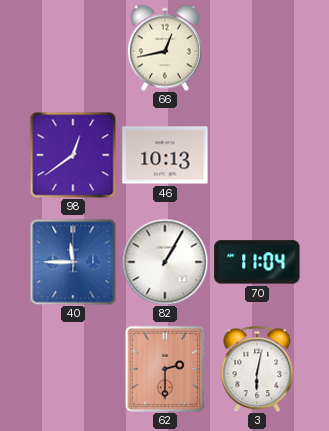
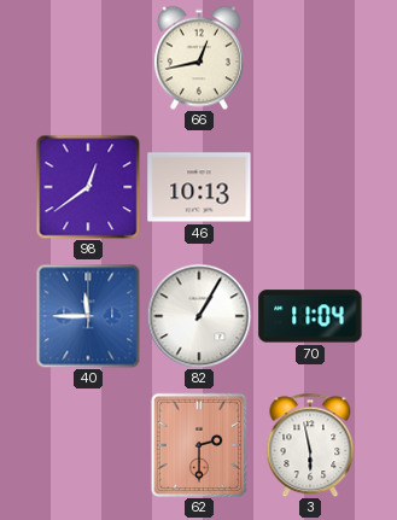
3: 6:02 -> 5:58
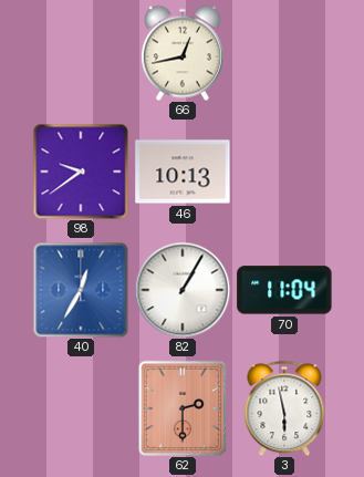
98: 12:39 -> 9:39
40: 11:45 -> 12:35
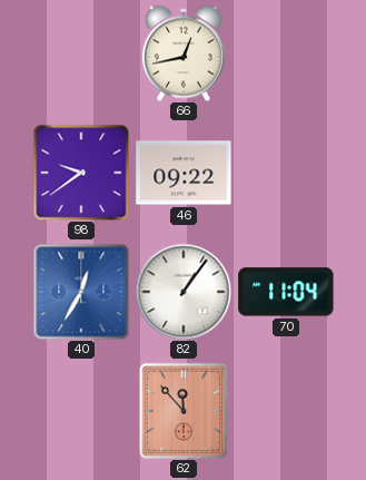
46: 10:13 -> 09:22
82: 1:05 -> 1:06
62: 2:30 -> 11:53
3: 5:58 -> none
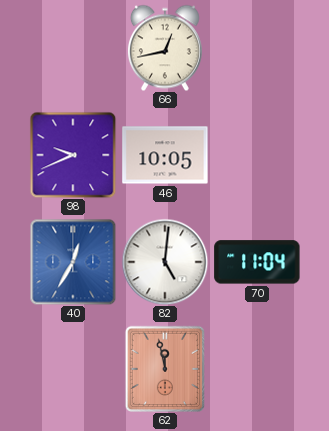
98: 9:39 -> 9:41
46: 09:22 -> 10:05
82: 1:06 -> 5:01
62: 11:53 -> 11:58
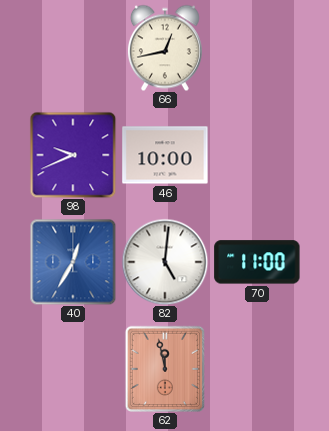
46: 10:05 -> 10:00
70: 11:04 -> 11:00
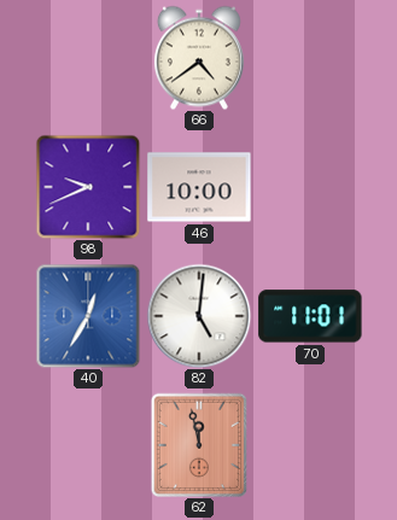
66: 12:43 -> 4:39
70: 11:00 -> 11:01
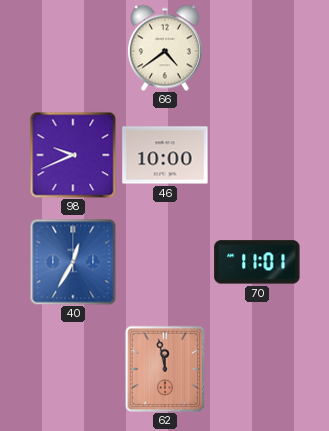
82: 5:01 -> none
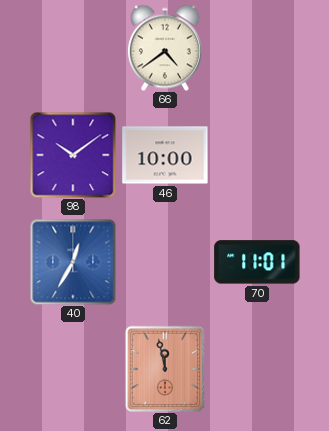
98: 9:41 -> 10:09
